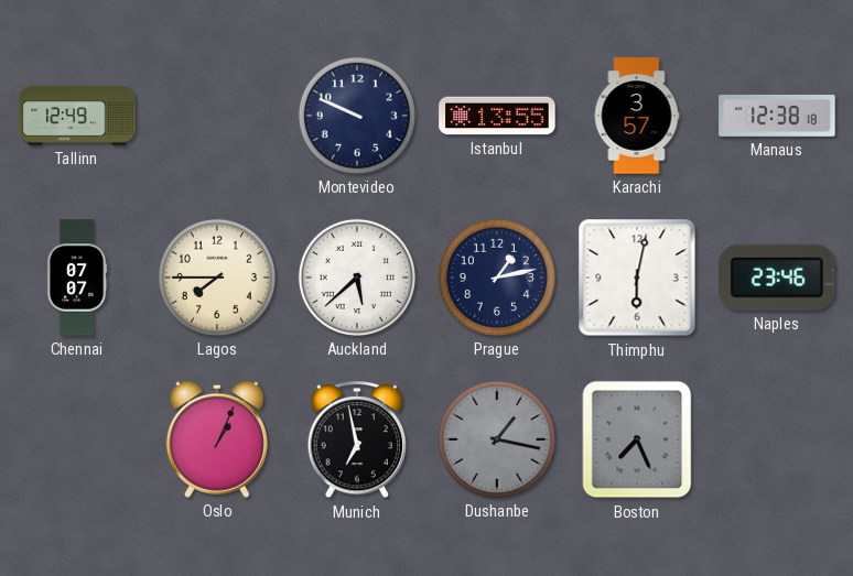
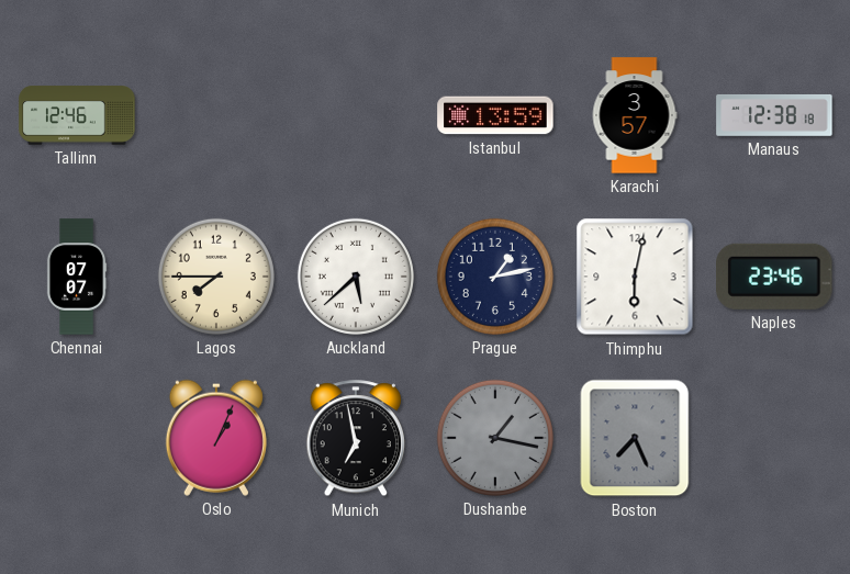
Tallinn: 12:49 -> 12:46
Montevideo: 9:49 -> none
Istanbul: 13:55 -> 13:59
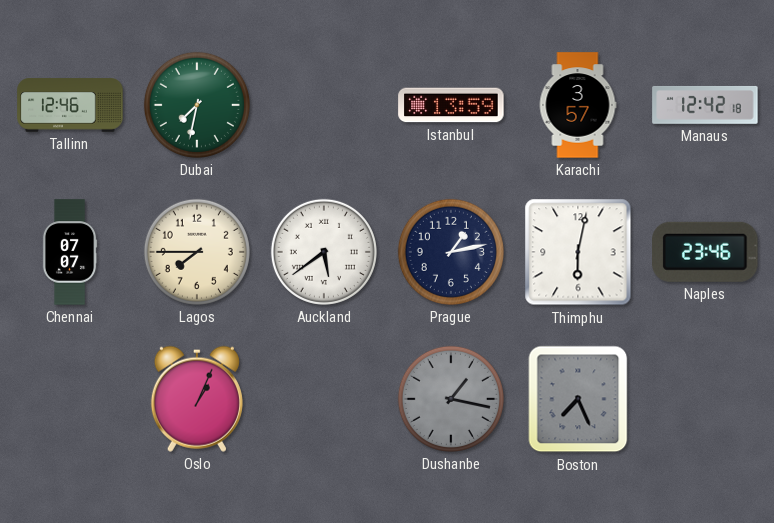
Dubai: none -> 7:32
Manaus: 12:38 -> 12:42
Auckland: 5:38 -> 5:39
Munich: 6:58 -> none
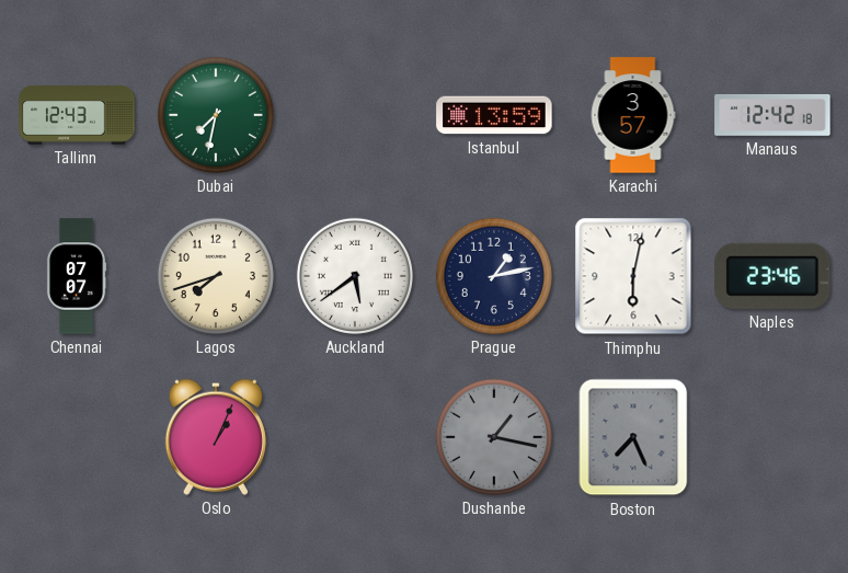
Tallinn: 12:46 -> 12:43
Lagos: 7:45 -> 7:42
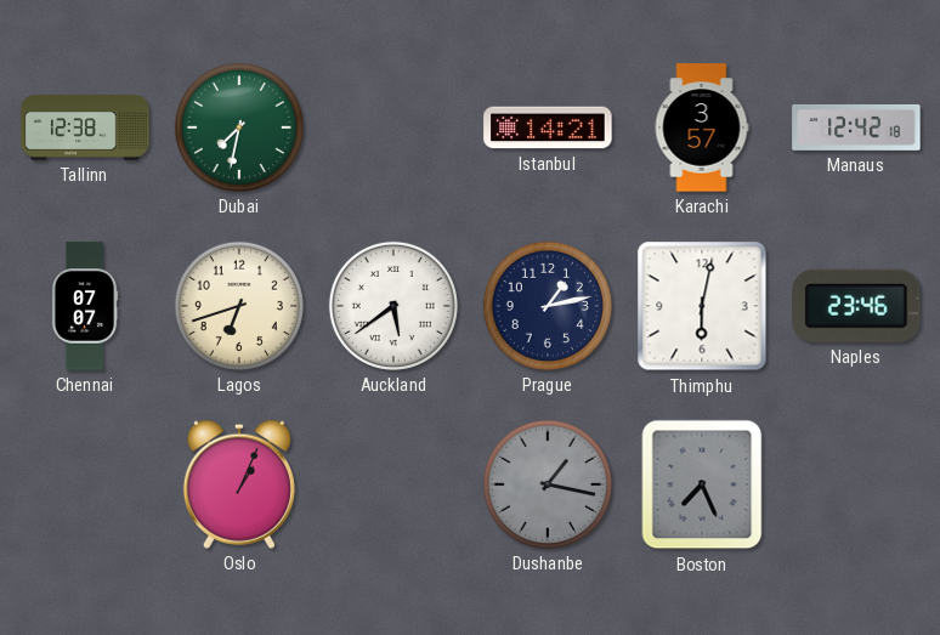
Tallinn: 12:43 -> 12:38
Istanbul: 13:59 -> 14:21
Lagos: 7:42 -> 6:42
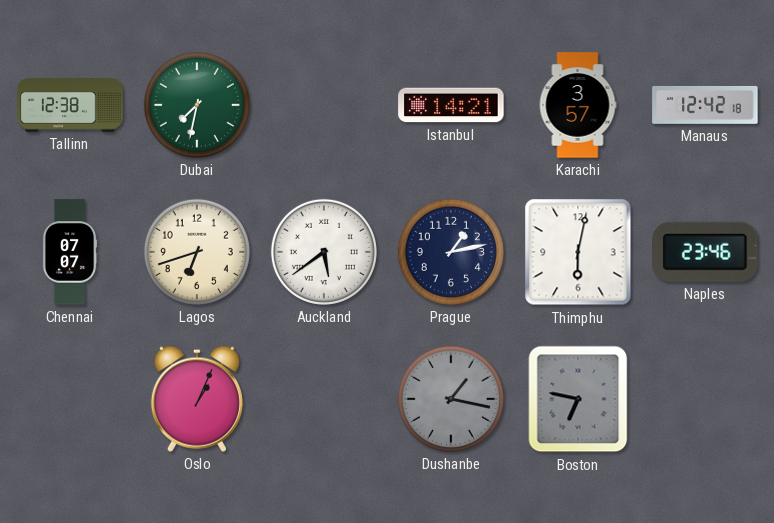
Boston: 7:26 -> 6:47
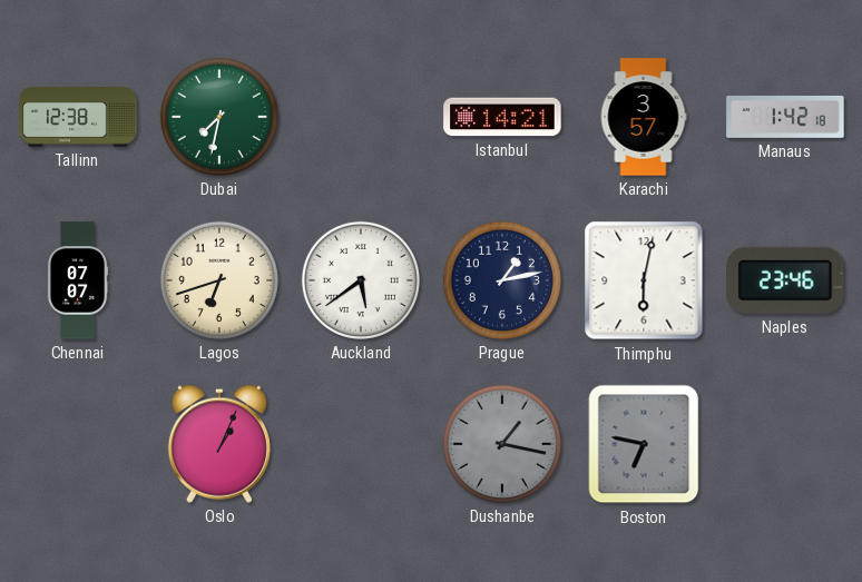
Manaus: 12:42 -> 1:42
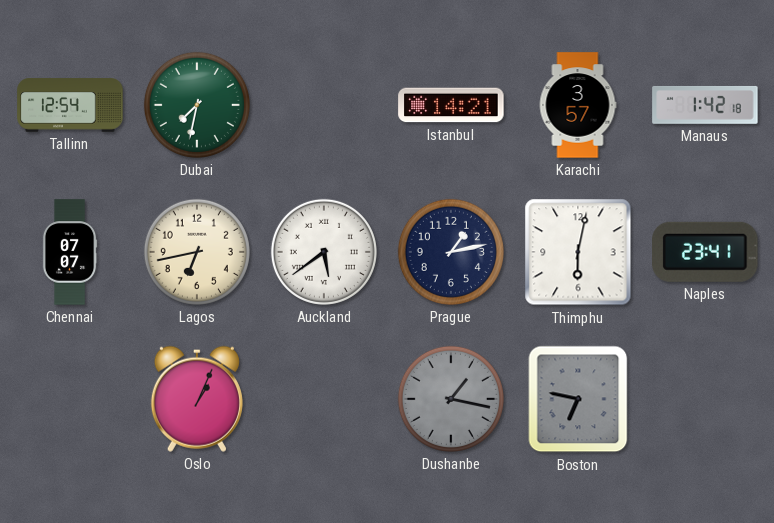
Tallinn: 12:38 -> 12:54
Lagos: 6:42 -> 6:43
Naples: 23:46 -> 23:41
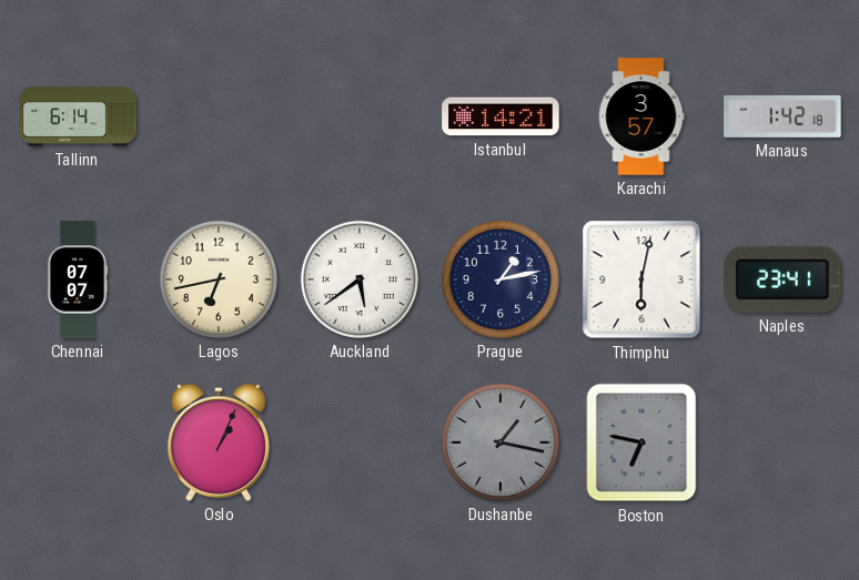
Tallinn: 12:54 -> 6:14
Dubai: 7:32 -> none
